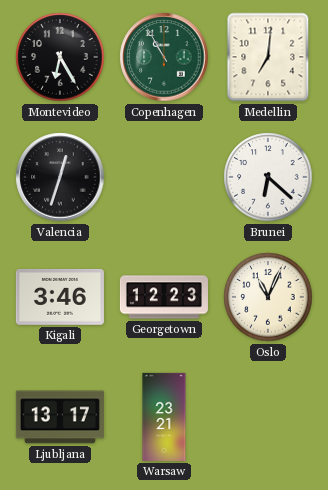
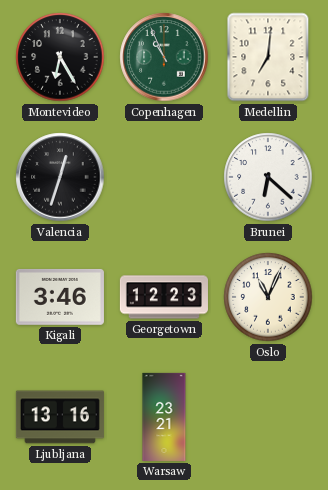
Copenhagen: 10:55 -> 10:56
Ljubljana: 13:17 -> 13:16
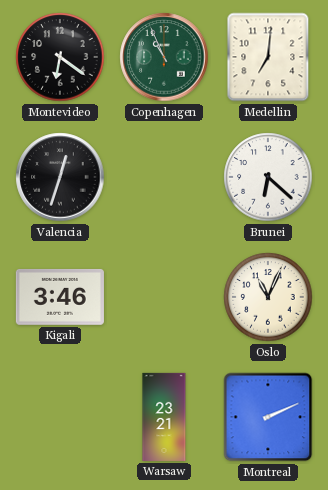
Montevideo: 6:25 -> 6:21
Georgetown: 12:23 -> none
Ljubljana: 13:16 -> none
Montreal: none -> 2:11
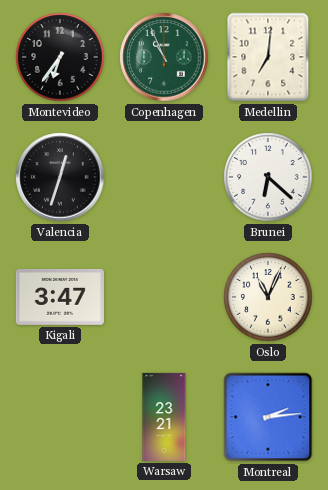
Montevideo: 6:21 -> 6:36
Kigali: 3:46 -> 3:47
Montreal: 2:11 -> 2:14
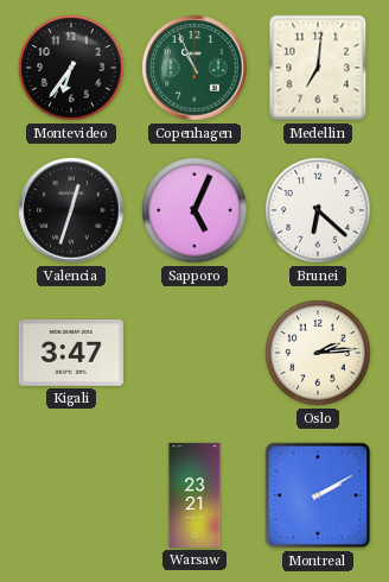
Sapporo: none -> 5:04
Oslo: 11:04 -> 2:14
Montreal: 2:14 -> 2:10
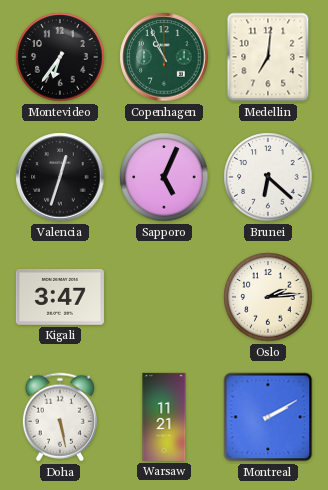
Doha: none -> 5:28
Warsaw: 23:21 -> 11:21
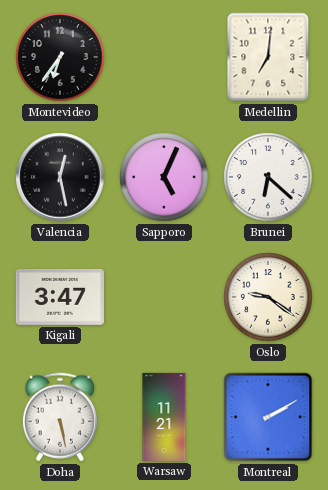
Copenhagen: 10:56 -> none
Valencia: 12:33 -> 12:28
Oslo: 2:14 -> 9:21
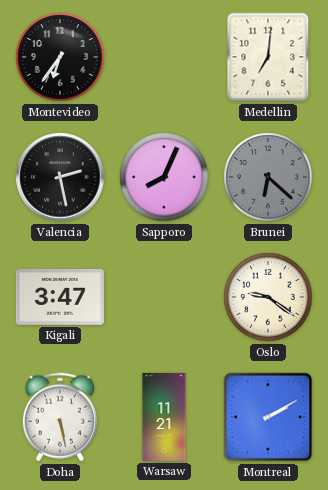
Valencia: 12:28 -> 2:28
Sapporo: 5:04 -> 8:04
Brunei dial: white -> grey
